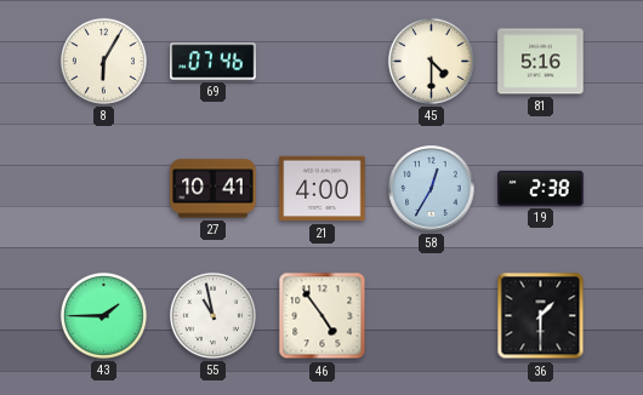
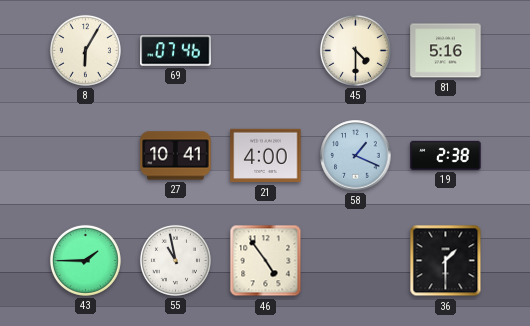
58: 12:35 -> 1:19
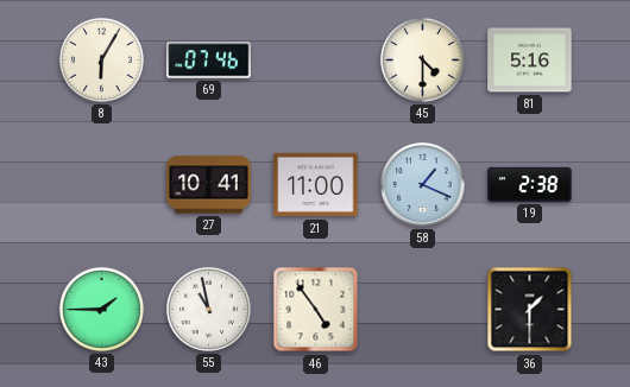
21: 4:00 -> 11:00
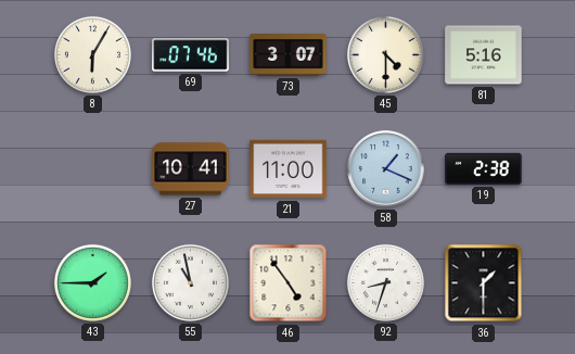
73: none -> 3:07
92: none -> 8:33
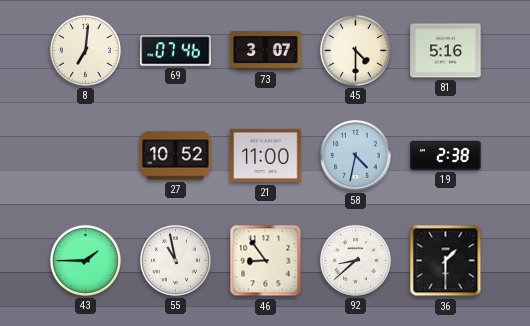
8: 6:05 -> 7:01
27: 10:41 -> 10:52
58: 1:19 -> 4:32
46: 4:54 -> 8:54
92: 8:33 -> 8:38
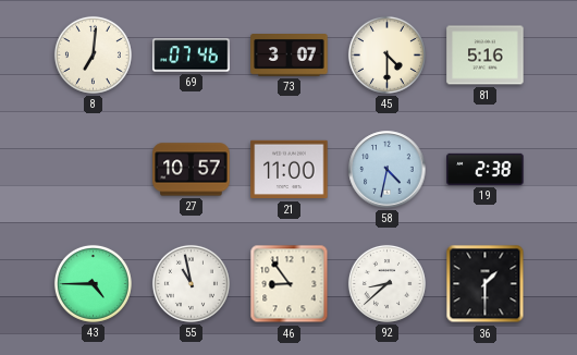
27: 10:52 -> 10:57
43: 1:45 -> 4:45
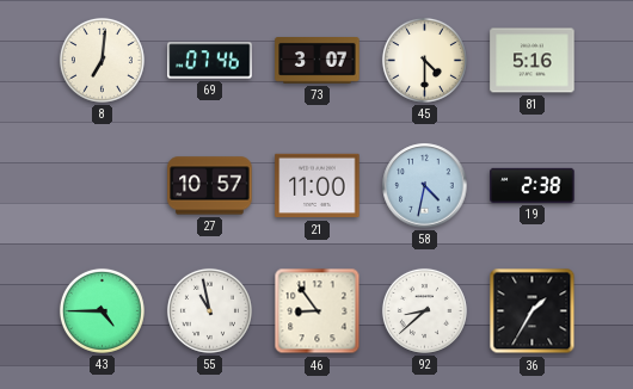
36: 1:30 -> 1:35
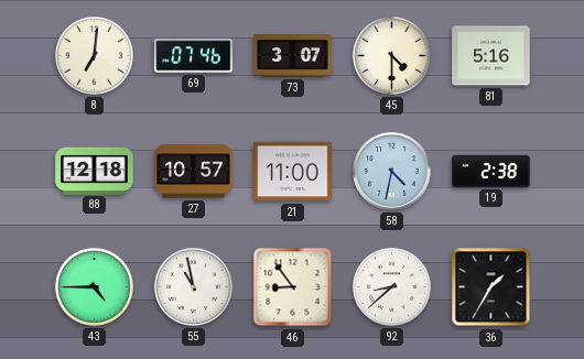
88: none -> 12:18
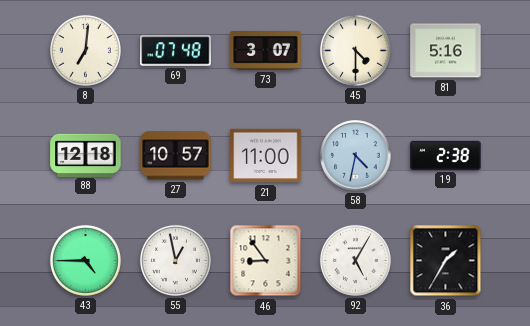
69: 07:46 -> 07:48
55: 10:58 -> 12:58
92: 8:38 -> 5:05
